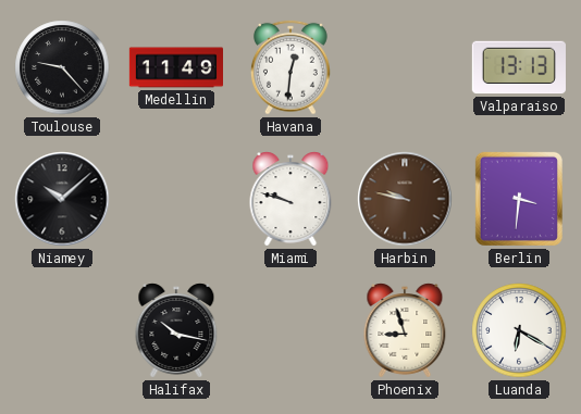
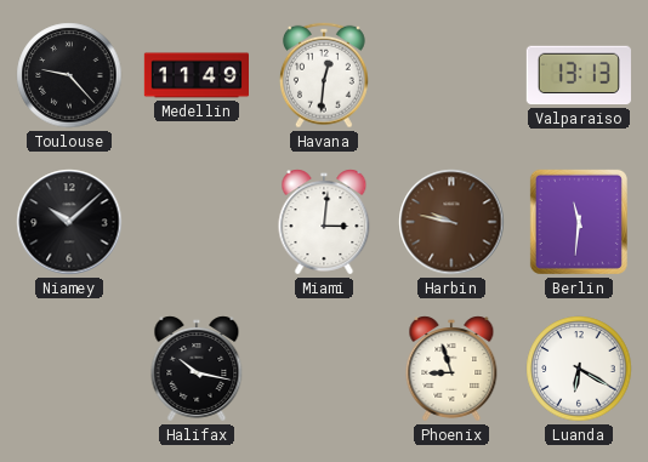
Miami: 9:48 -> 3:01
Berlin: 3:31 -> 11:31
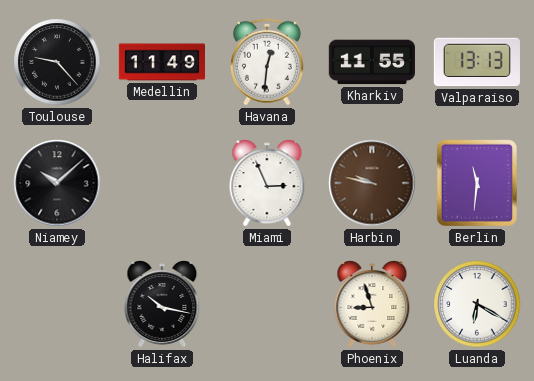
Kharkiv: none -> 11:55
Miami: 3:01 -> 2:56
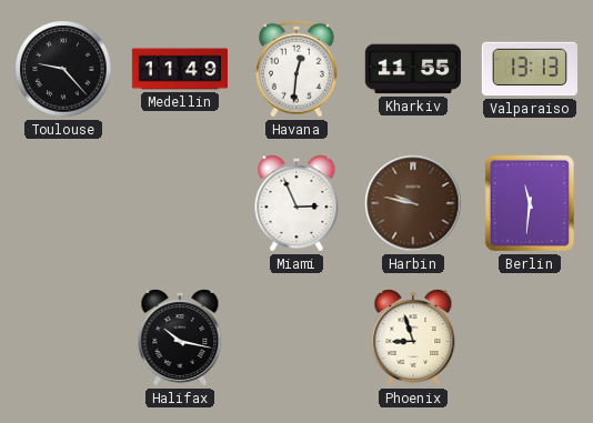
Niamey: 10:08 -> none
Luanda: 6:20 -> none
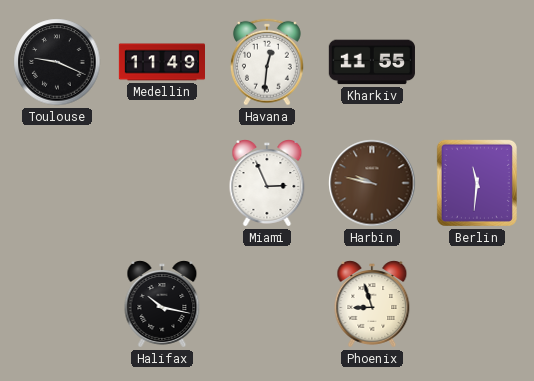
Toulouse: 9:23 -> 9:19
Valparaiso: 13:13 -> none
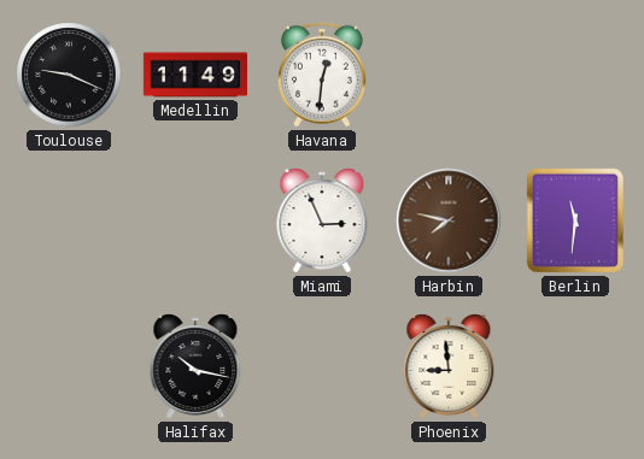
Kharkiv: 11:55 -> none
Harbin: 9:47 -> 7:47
Phoenix: 8:57 -> 8:59
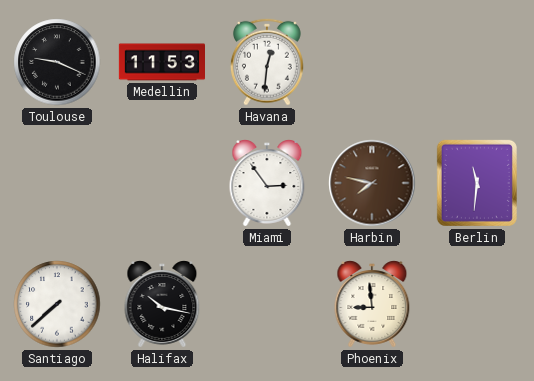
Medellin: 11:49 -> 11:53
Miami: 2:56 -> 2:54
Santiago: none -> 7:38
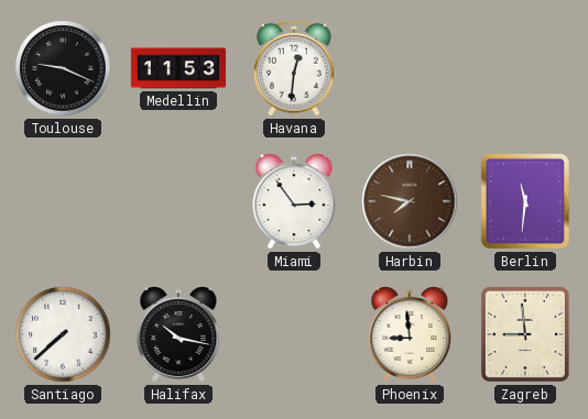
Zagreb: none -> 8:59
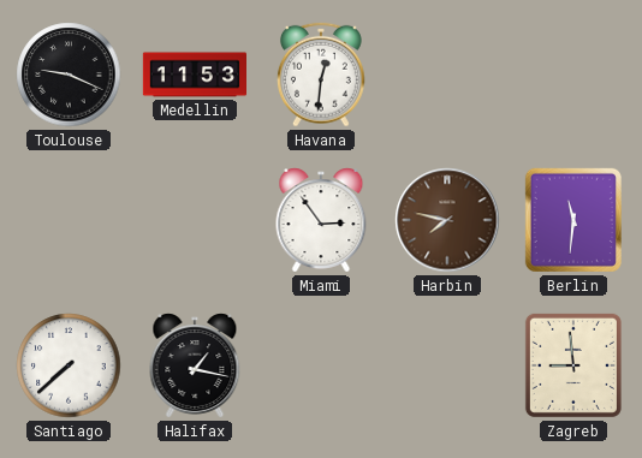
Halifax: 10:17 -> 1:17
Phoenix: 8:59 -> none
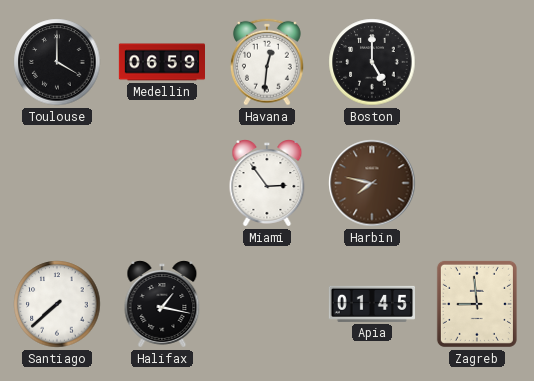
Toulouse: 9:19 -> 4:00
Medellin: 11:53 -> 06:59
Boston: none -> 5:00
Berlin: 11:31 -> none
Apia: none -> 01:45
